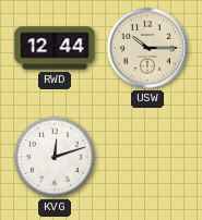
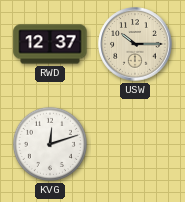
RWD: 12:44 -> 12:37
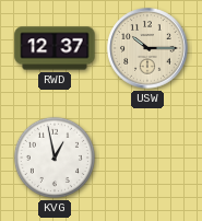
KVG: 12:12 -> 12:58
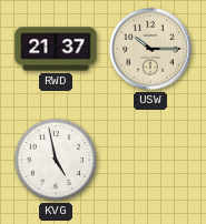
RWD: 12:37 -> 21:37
KVG: 12:58 -> 4:58
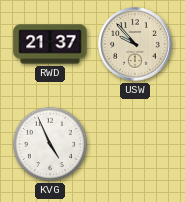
USW: 10:15 -> 9:53
KVG: 4:58 -> 4:56
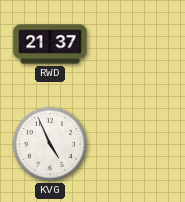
USW: 9:53 -> none
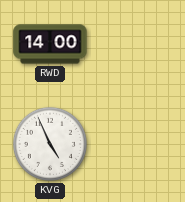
RWD: 21:37 -> 14:00
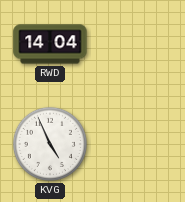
RWD: 14:00 -> 14:04
